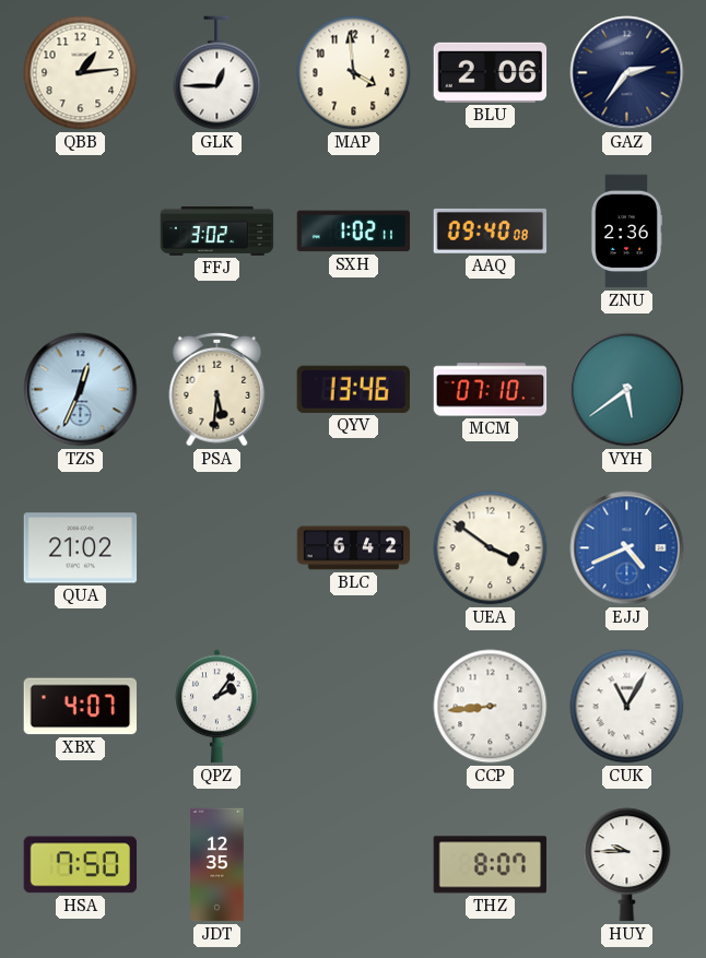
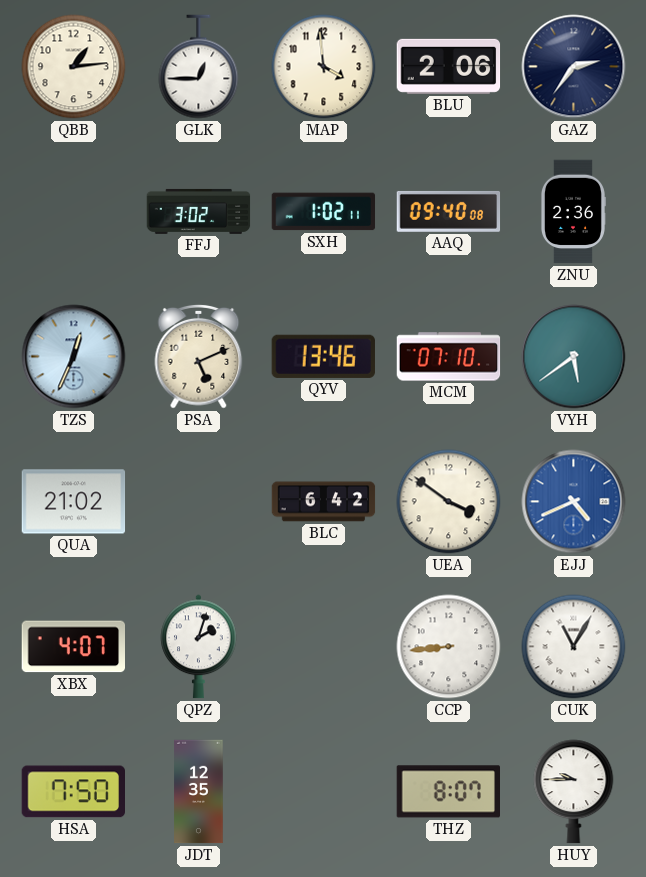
PSA: 5:31 -> 5:11
QPZ: 2:06 -> 2:03
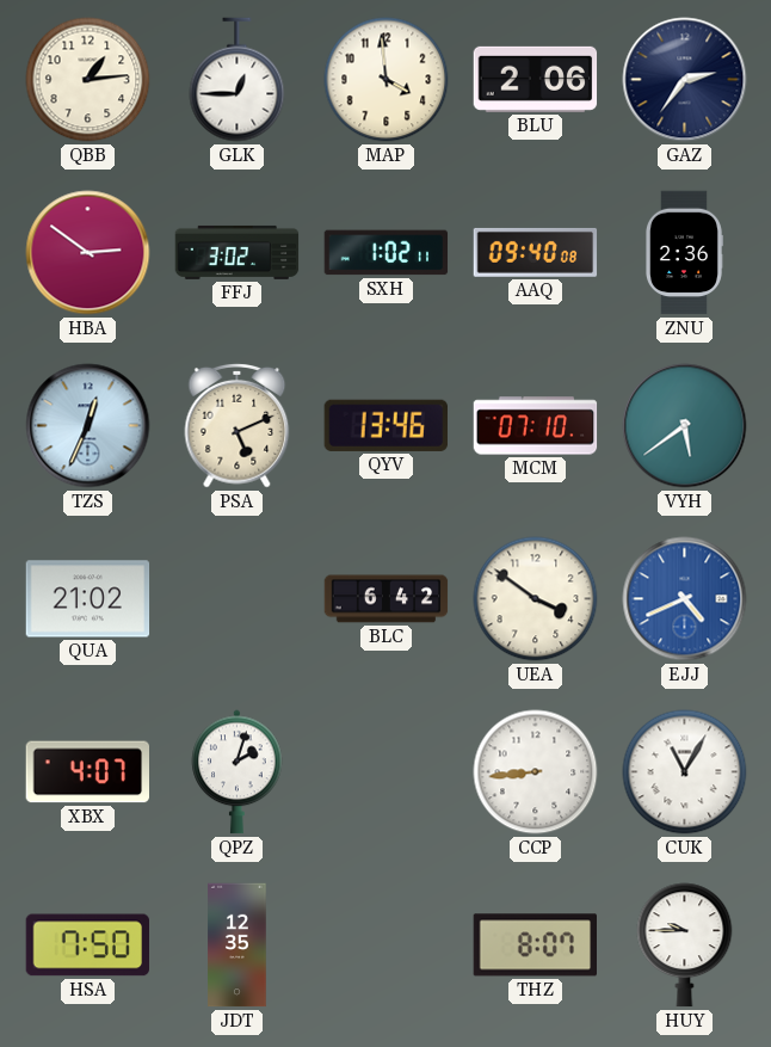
HBA: none -> 2:51
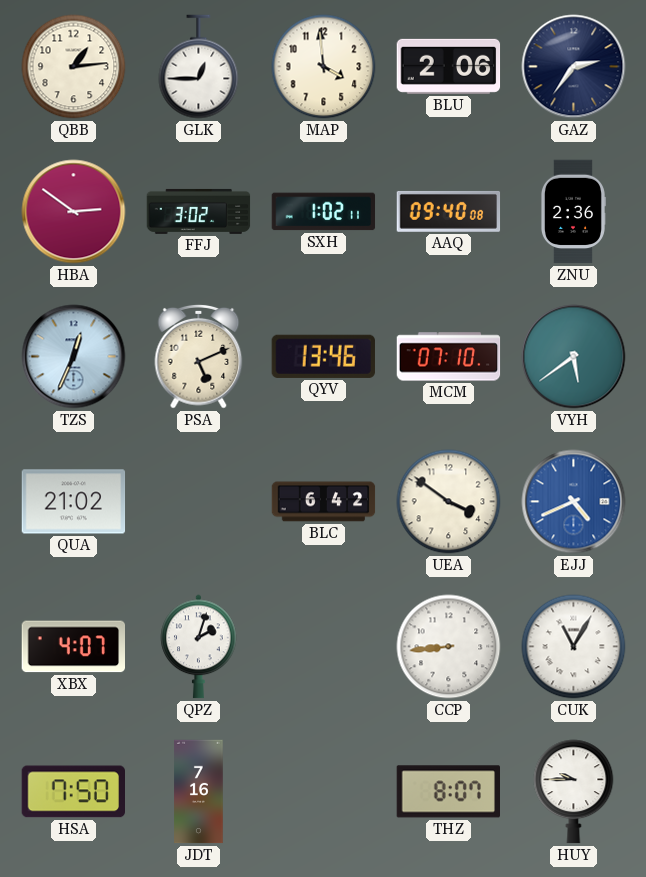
JDT: 12:35 -> 7:16
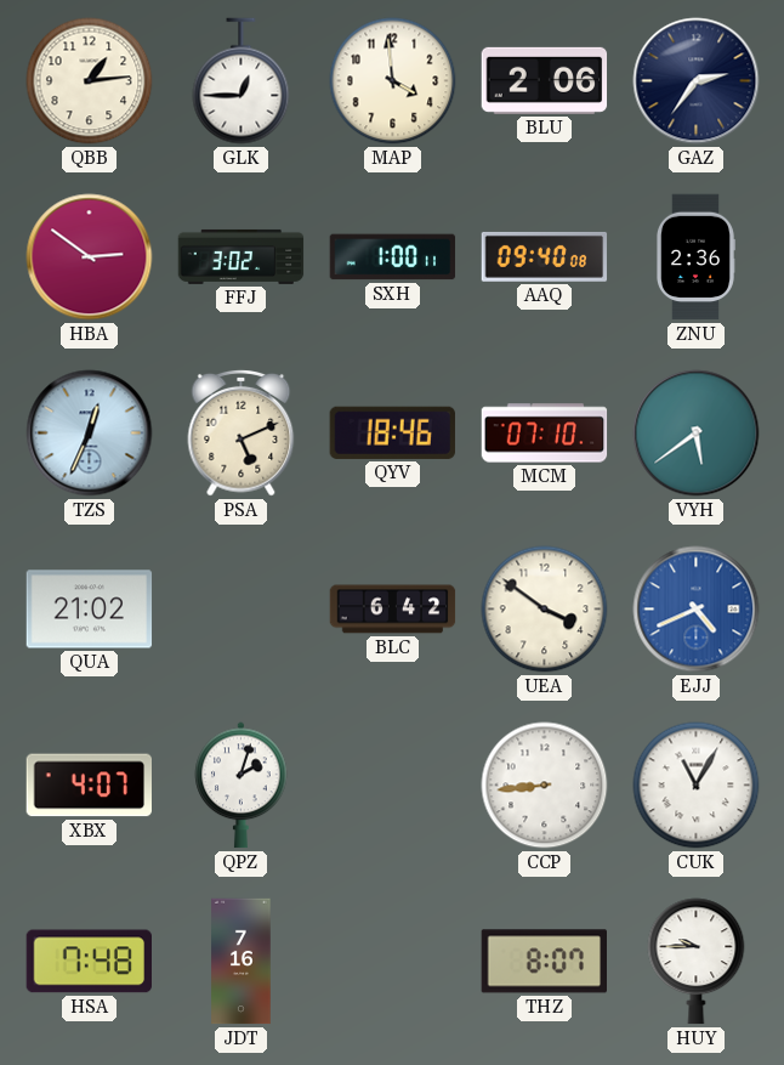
SXH: 1:02 -> 1:00
QYV: 13:46 -> 18:46
HSA: 7:50 -> 7:48
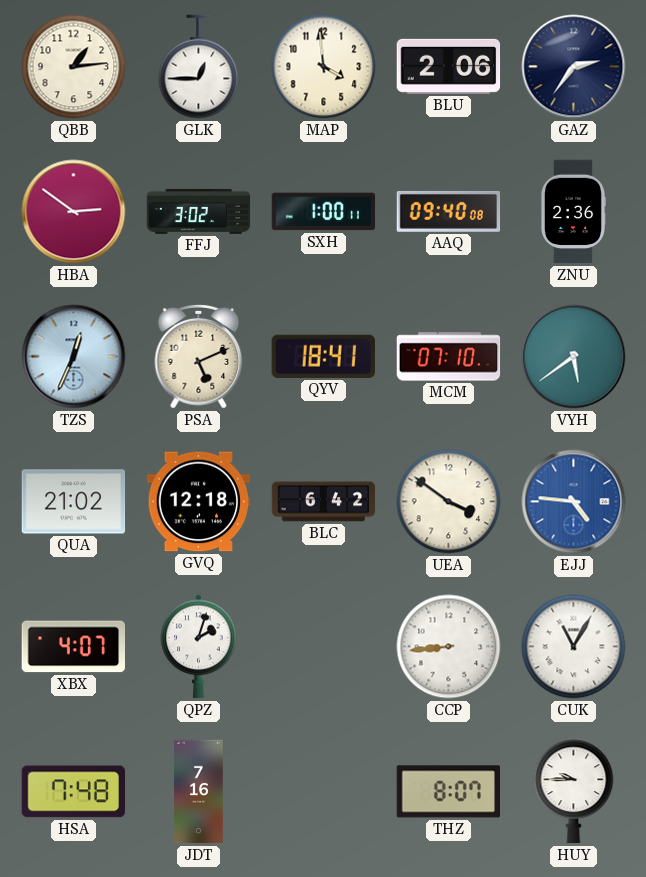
QYV: 18:46 -> 18:41
GVQ: none -> 12:18
EJJ: 4:41 -> 4:46
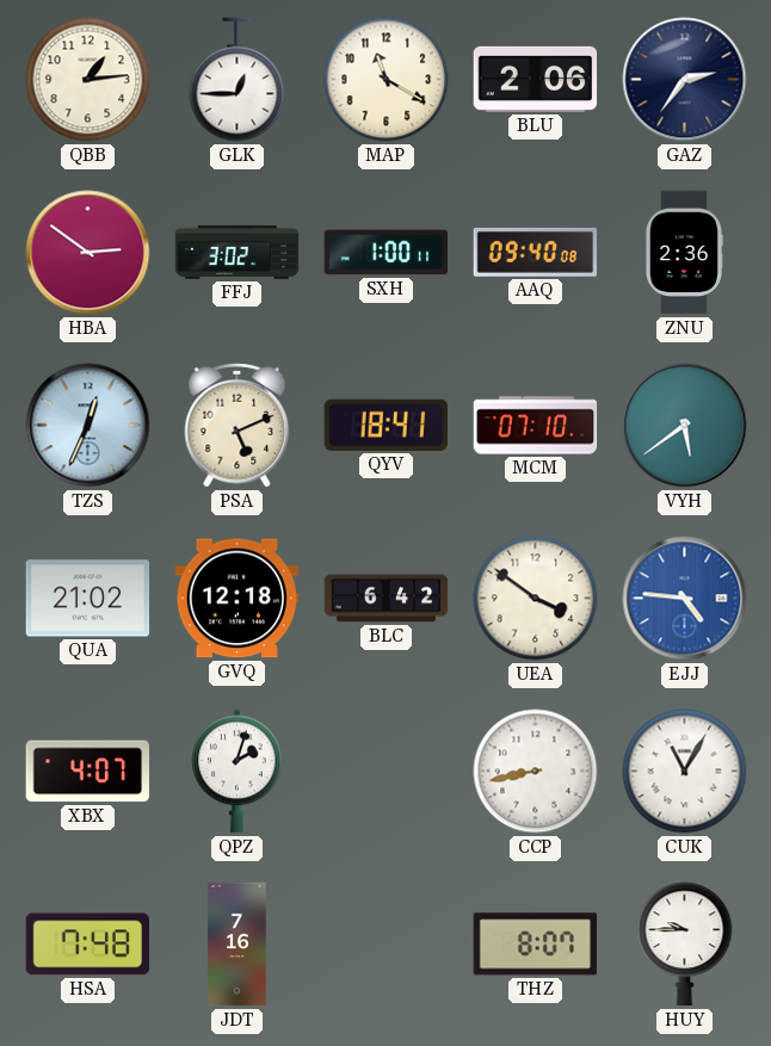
MAP: 3:59 -> 11:20
CCP: 8:44 -> 8:43
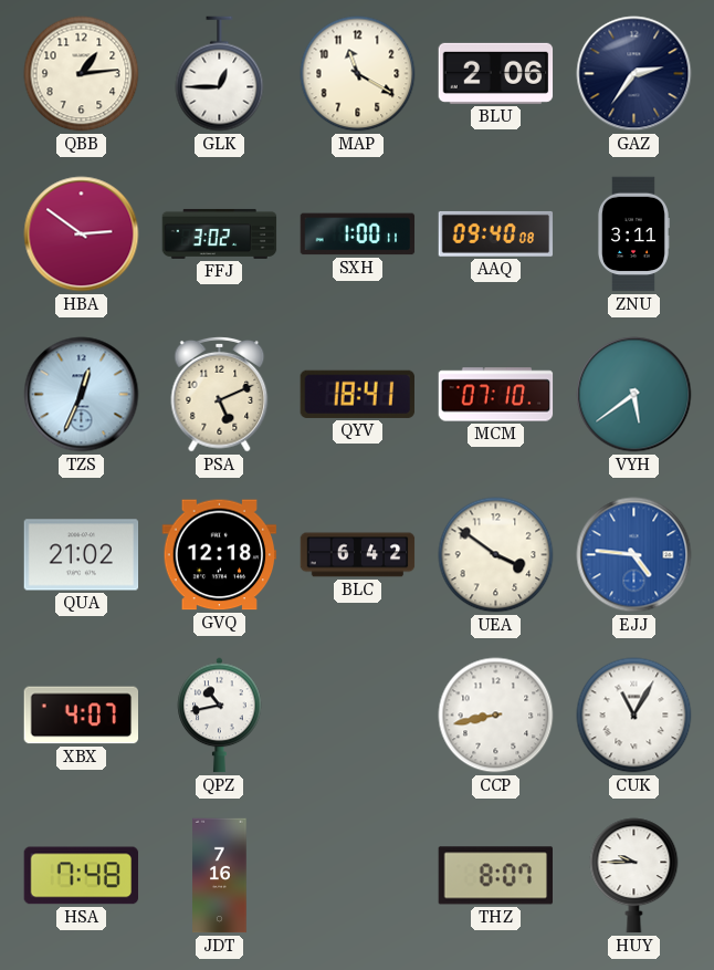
ZNU: 2:36 -> 3:11
QPZ: 2:03 -> 10:43
